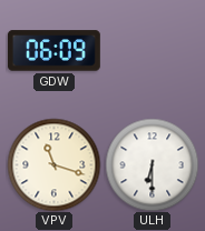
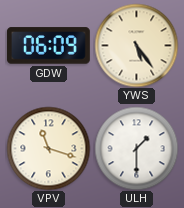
YWS: none -> 5:24
ULH: 6:30 -> 1:30
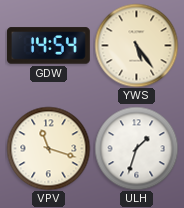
GDW: 06:09 -> 14:54
ULH: 1:30 -> 1:33
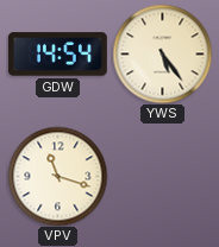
ULH: 1:33 -> none
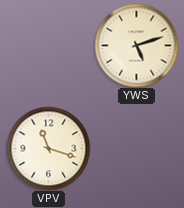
GDW: 14:54 -> none
YWS: 5:24 -> 5:12
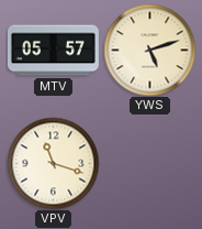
MTV: none -> 05:57
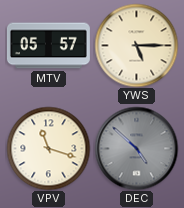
YWS: 5:12 -> 5:15
DEC: none -> 4:52
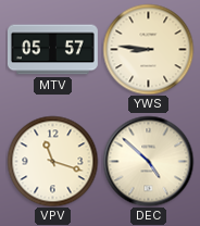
YWS: 5:15 -> 8:46
DEC dial: grey -> cream
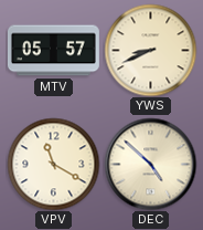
YWS: 8:46 -> 8:41
VPV: 11:18 -> 11:20
